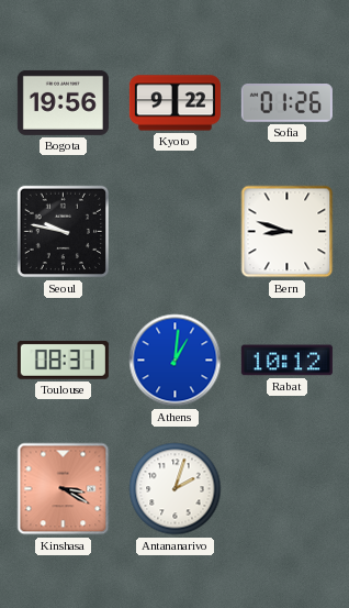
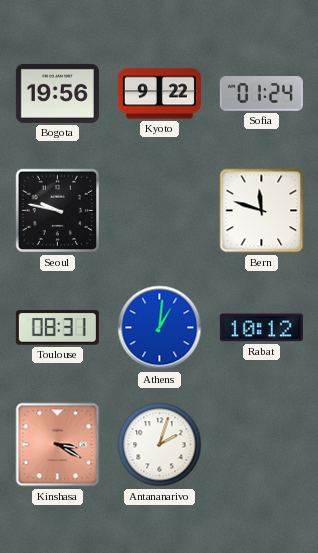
Sofia: 01:26 -> 01:24
Bern: 8:48 -> 11:48
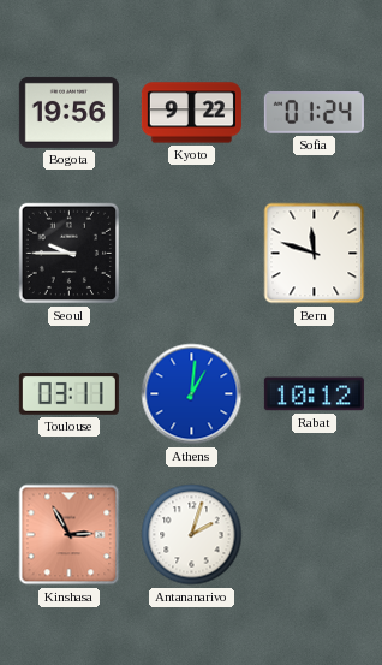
Seoul: 9:47 -> 9:45
Toulouse: 08:31 -> 03:11
Kinshasa: 3:20 -> 2:55
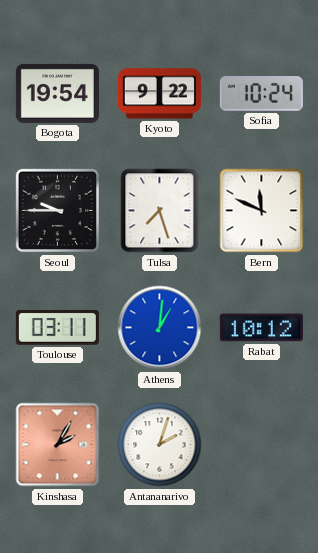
Bogota: 19:56 -> 19:54
Sofia: 01:24 -> 10:24
Tulsa: none -> 7:27
Bern: 11:48 -> 11:49
Kinshasa: 2:55 -> 2:05
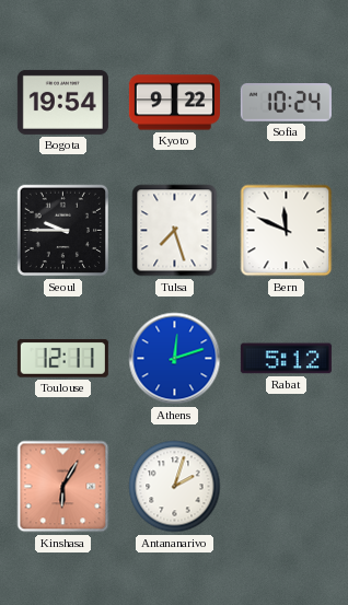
Toulouse: 03:11 -> 12:11
Athens: 1:01 -> 12:12
Rabat: 10:12 -> 5:12
Kinshasa: 2:05 -> 6:05
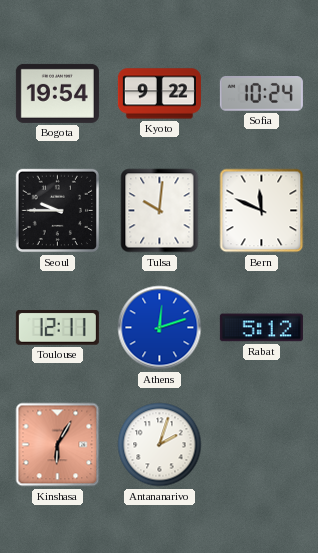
Tulsa: 7:27 -> 10:01
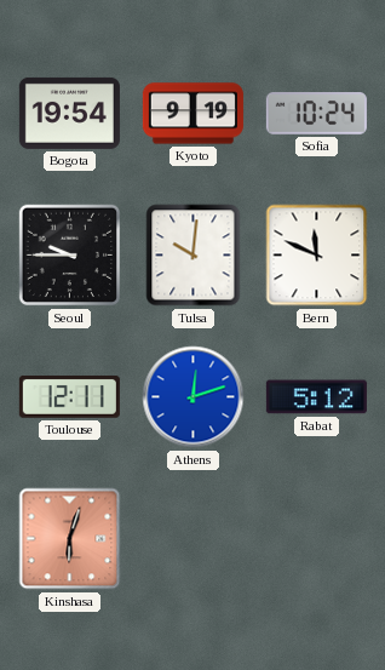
Kyoto: 9:22 -> 9:19
Kinshasa: 6:05 -> 6:03
Antananarivo: 2:03 -> none
